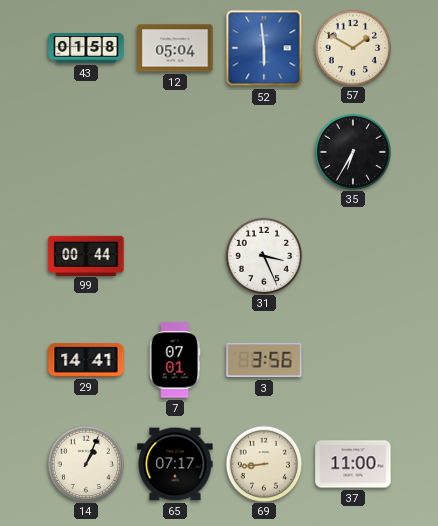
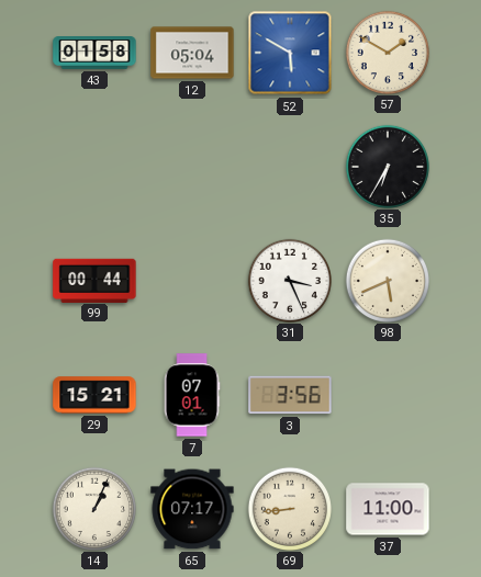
52: 5:59 -> 5:50
98: none -> 5:41
29: 14:41 -> 15:21
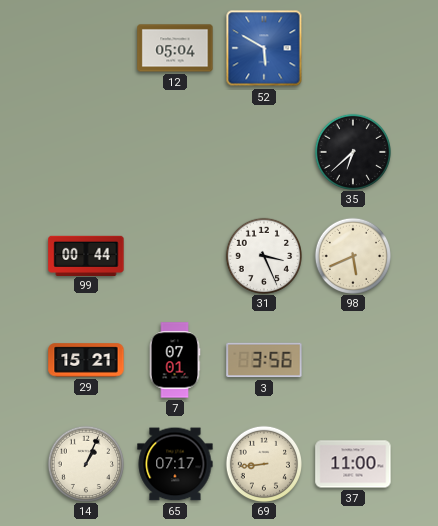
43: 01:58 -> none
57: 1:50 -> none
35: 6:35 -> 6:38
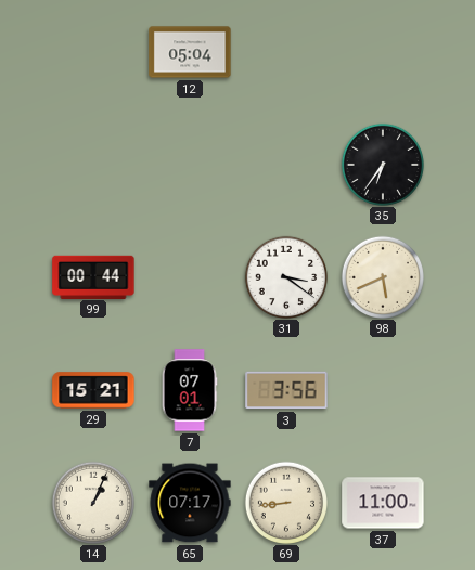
52: 5:50 -> none
35: 6:38 -> 6:36
31: 3:26 -> 3:21
